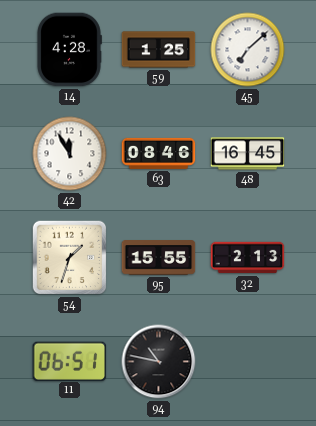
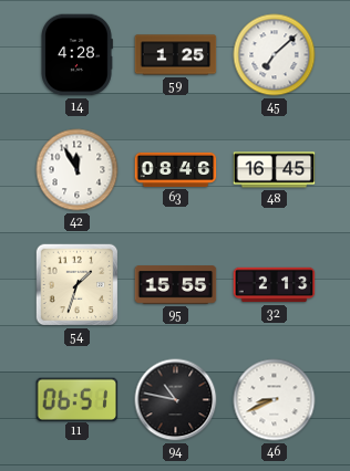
46: none -> 8:41
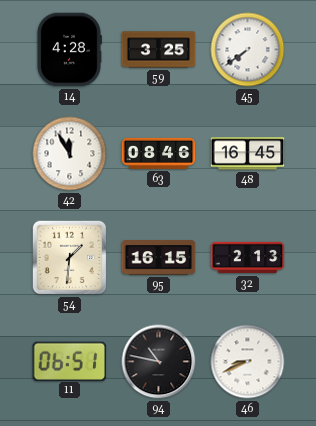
59: 1:25 -> 3:25
45: 7:08 -> 7:39
54: 1:33 -> 1:31
95: 15:55 -> 16:15
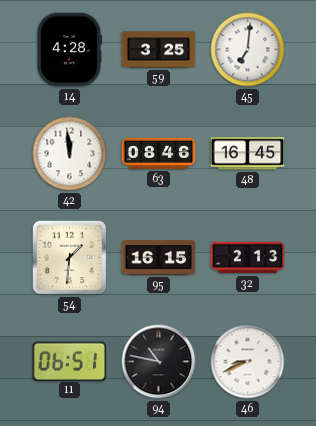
45: 7:39 -> 7:01
42: 11:55 -> 11:59
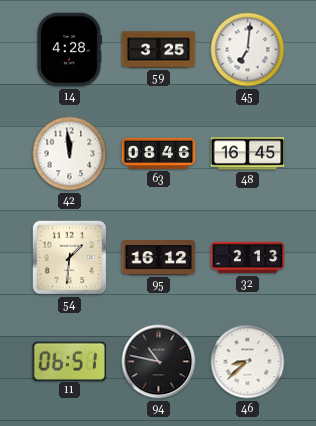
95: 16:15 -> 16:12
46: 8:41 -> 8:38
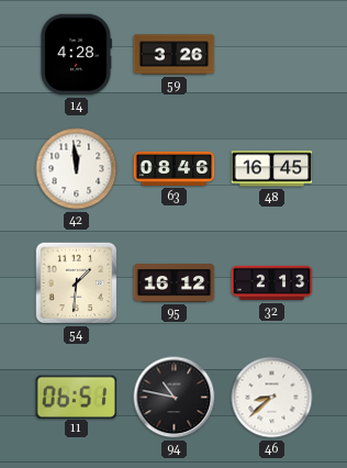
59: 3:25 -> 3:26
45: 7:01 -> none
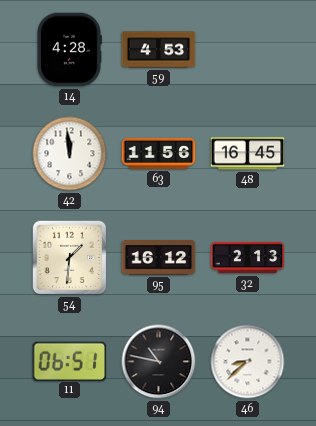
59: 3:26 -> 4:53
63: 08:46 -> 11:56
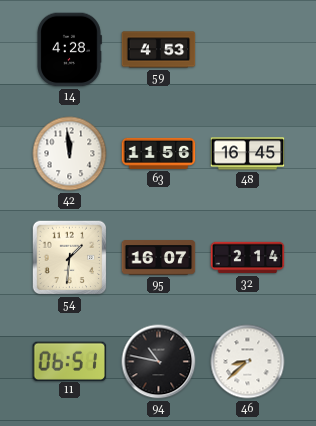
95: 16:12 -> 16:07
32: 2:13 -> 2:14
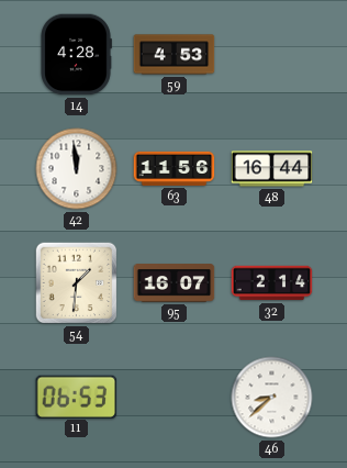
48: 16:45 -> 16:44
11: 06:51 -> 06:53
94: 10:47 -> none
